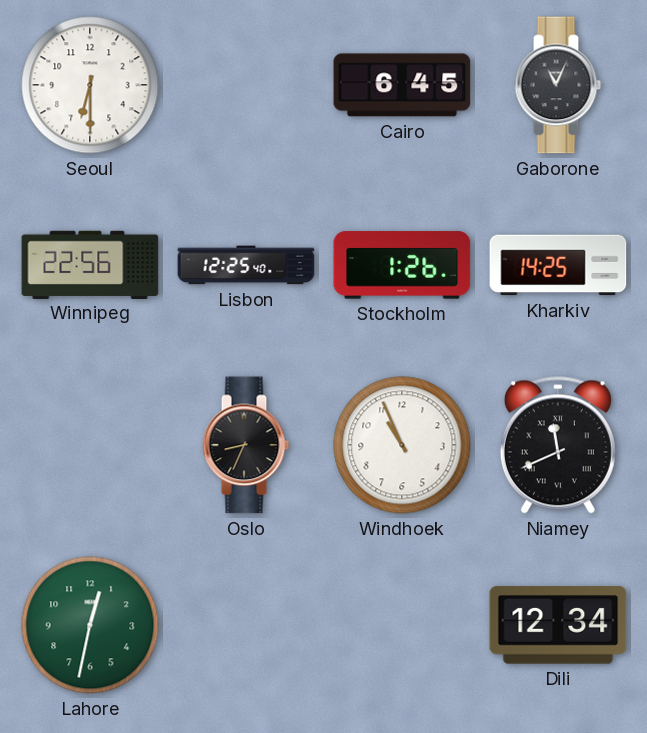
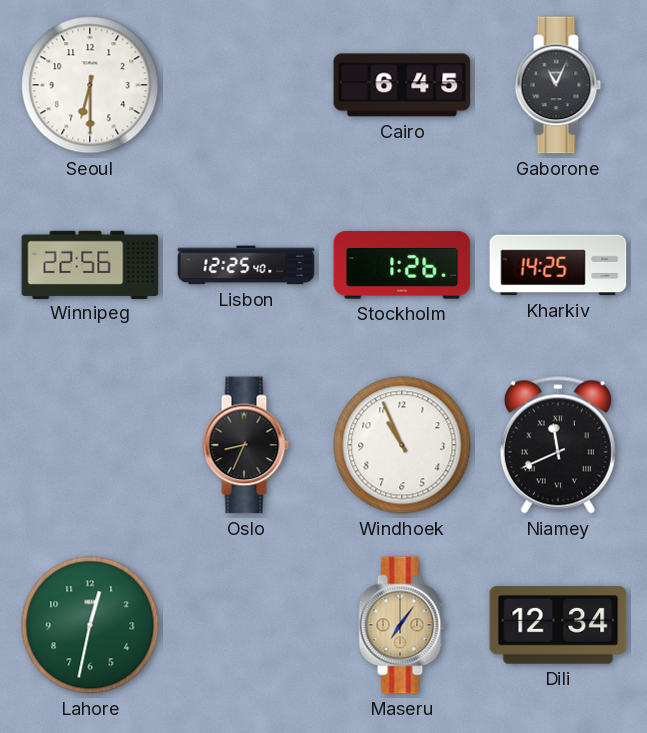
Maseru: none -> 7:06
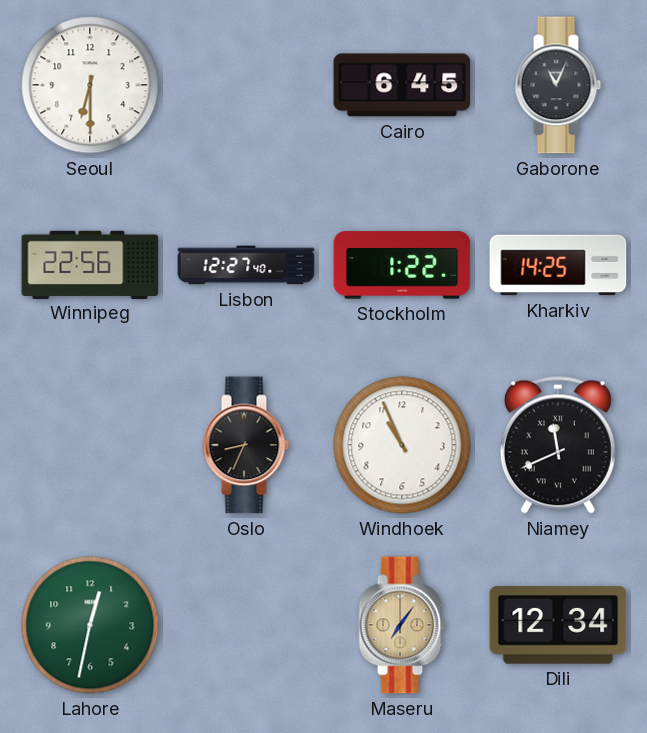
Lisbon: 12:25 -> 12:27
Stockholm: 1:26 -> 1:22
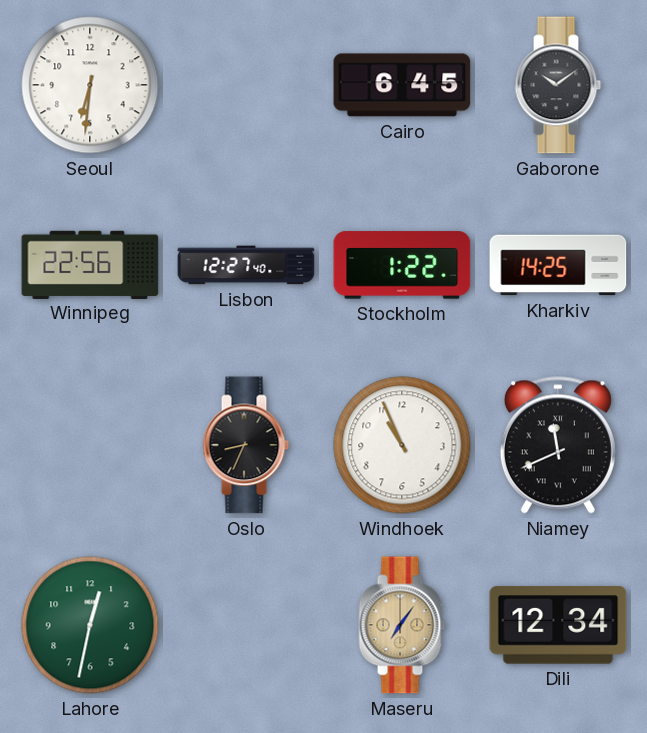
Seoul: 6:30 -> 6:31
Gaborone: 11:04 -> 10:09
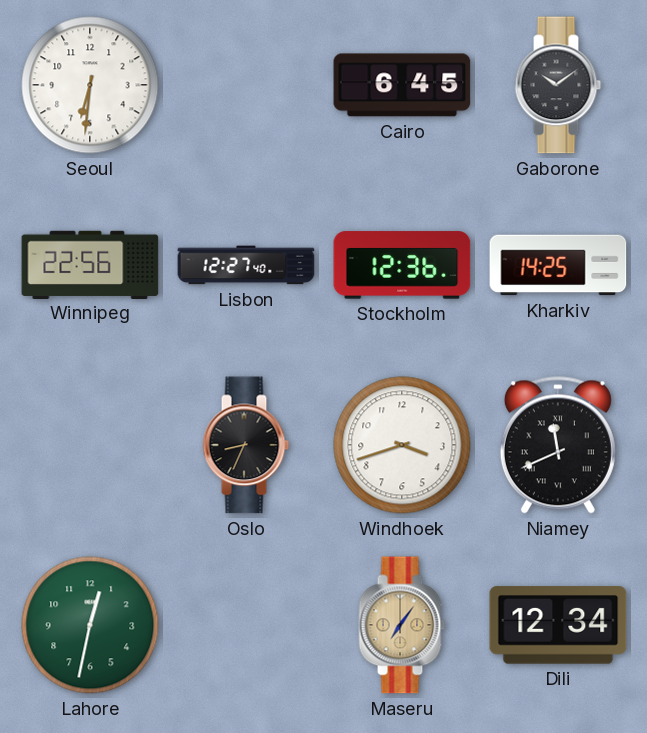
Stockholm: 1:22 -> 12:36
Windhoek: 10:56 -> 3:42
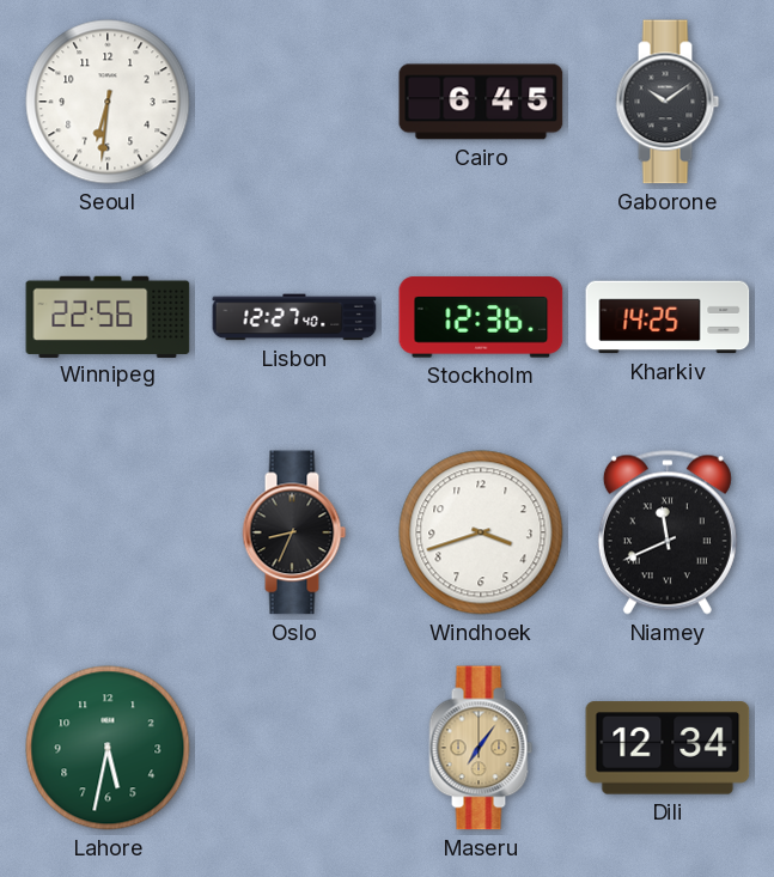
Lahore: 12:32 -> 5:32
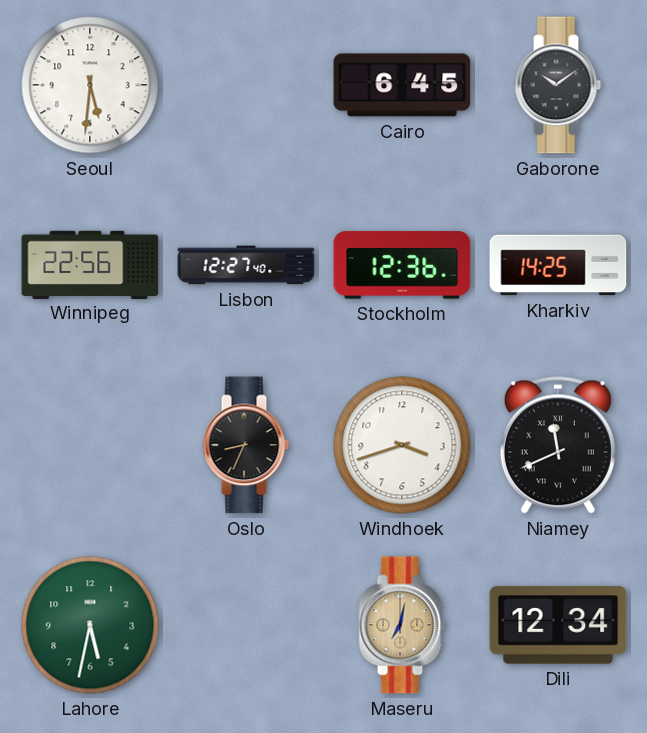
Seoul: 6:31 -> 5:31
Maseru: 7:06 -> 7:02
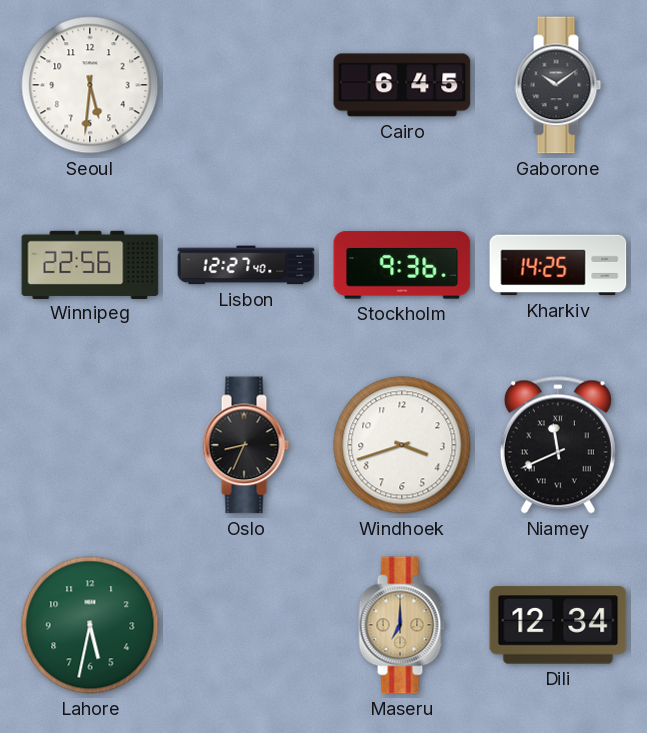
Stockholm: 12:36 -> 9:36
Maseru: 7:02 -> 7:00
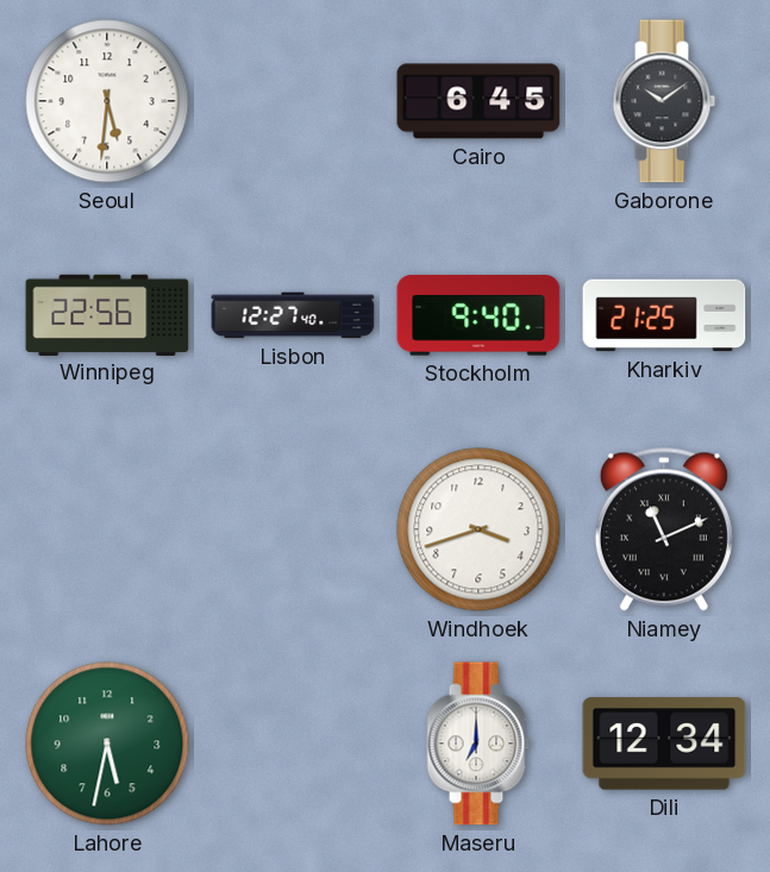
Stockholm: 9:36 -> 9:40
Kharkiv: 14:25 -> 21:25
Oslo: 8:34 -> none
Niamey: 11:41 -> 11:11
Maseru dial: champagne -> white
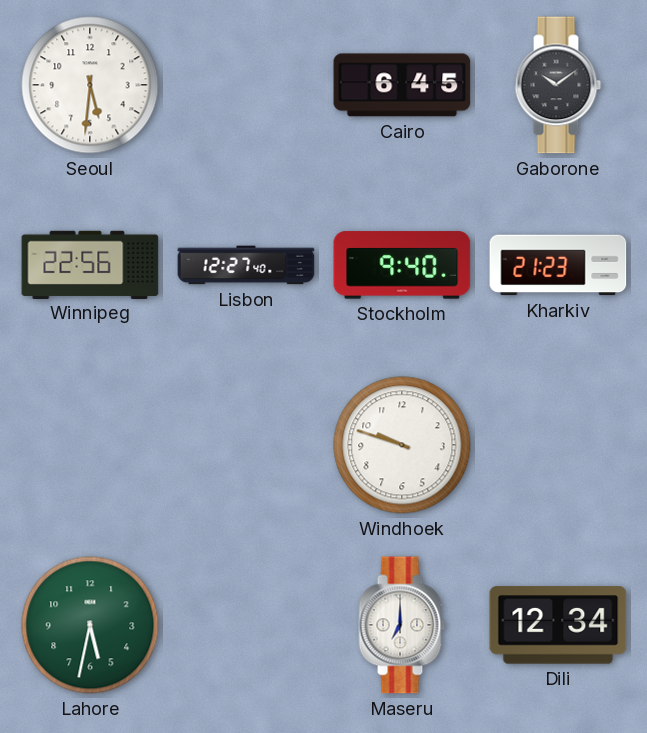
Kharkiv: 21:25 -> 21:23
Windhoek: 3:42 -> 9:48
Niamey: 11:11 -> none
